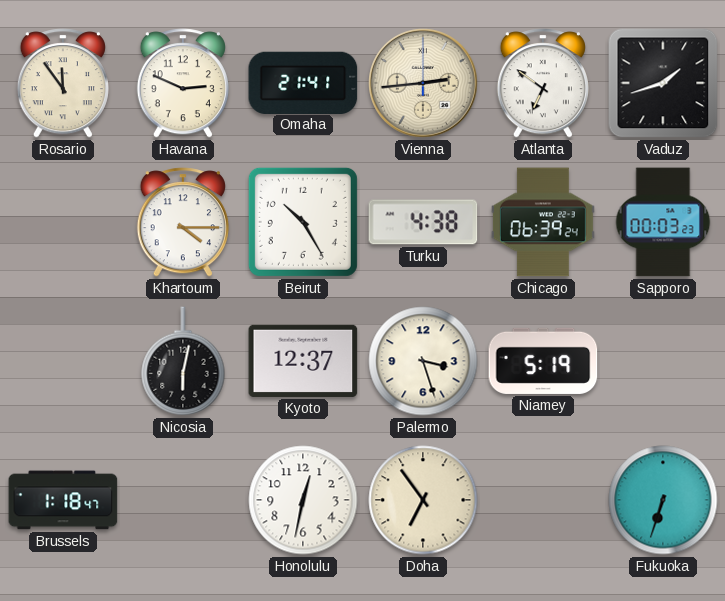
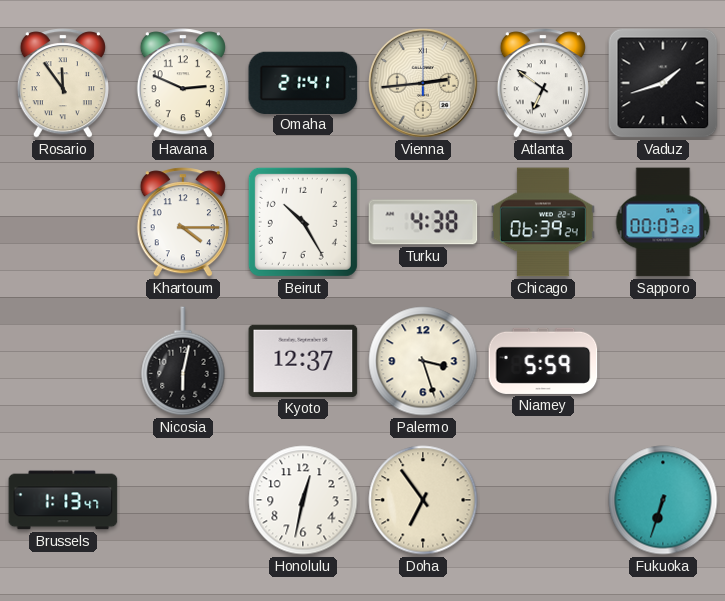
Niamey: 5:19 -> 5:59
Brussels: 1:18 -> 1:13
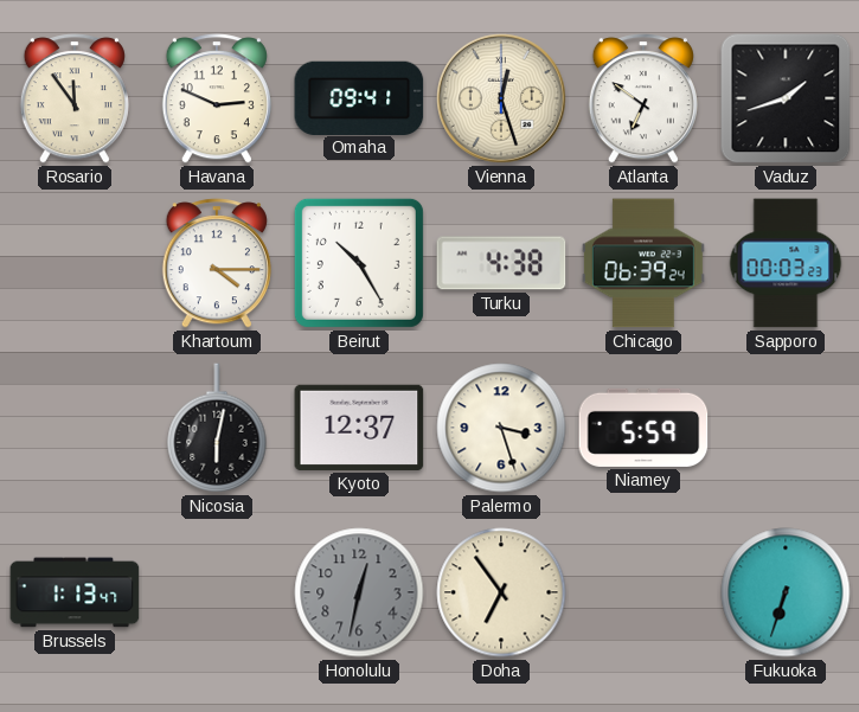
Omaha: 21:41 -> 09:41
Vienna: 2:44 -> 12:27
Honolulu dial: white -> grey
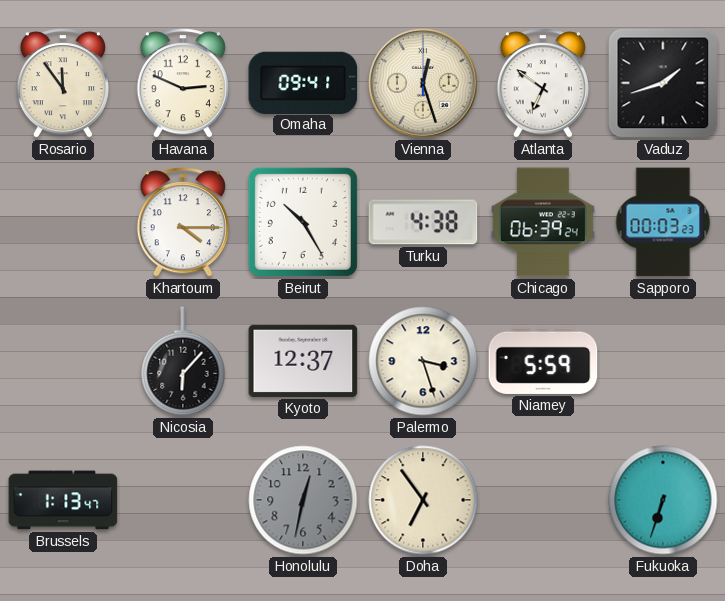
Nicosia: 6:02 -> 6:07
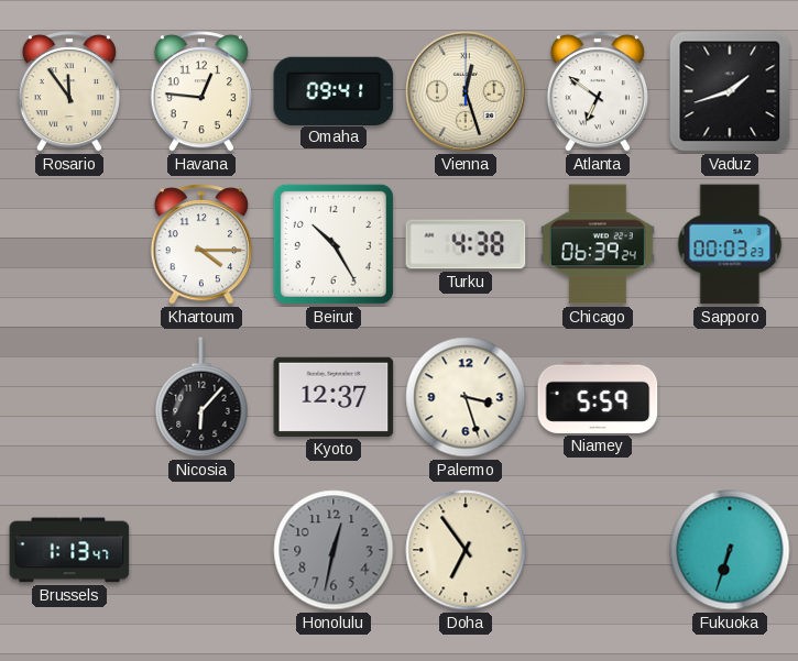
Havana: 2:49 -> 12:46
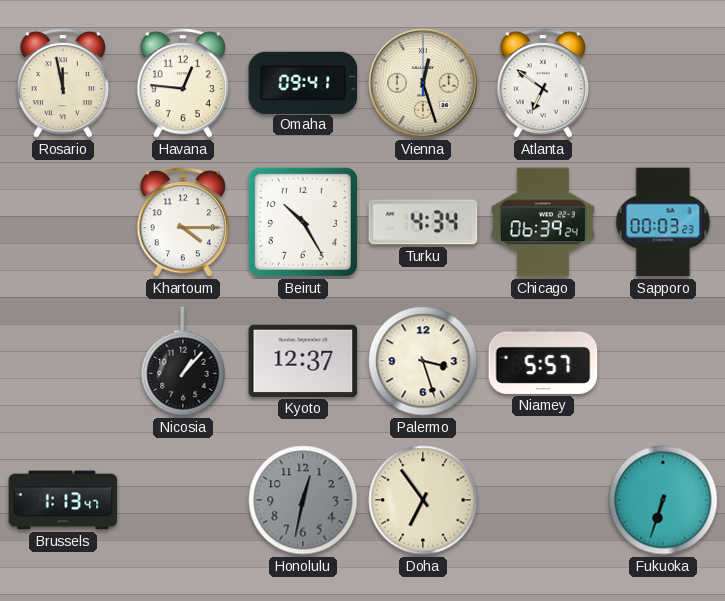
Rosario: 11:54 -> 11:58
Vaduz: 1:42 -> none
Turku: 4:38 -> 4:34
Nicosia: 6:07 -> 1:07
Niamey: 5:59 -> 5:57
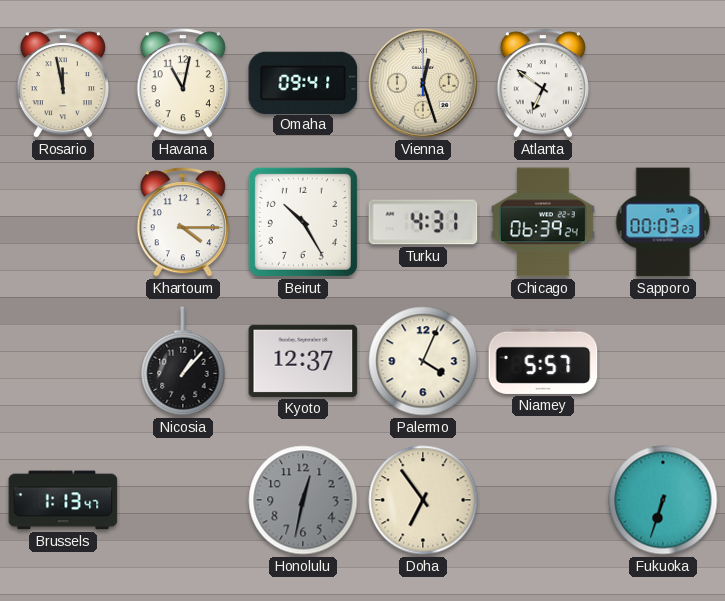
Havana: 12:46 -> 11:02
Turku: 4:34 -> 4:31
Palermo: 3:27 -> 4:04
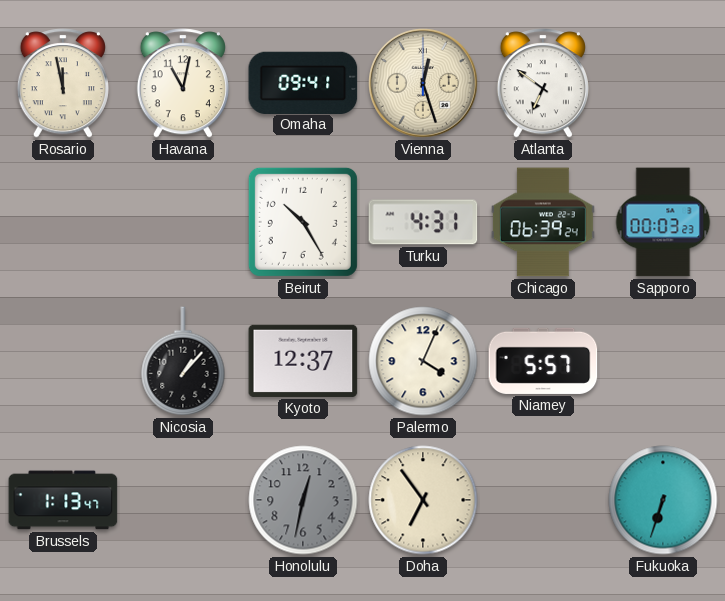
Khartoum: 4:15 -> none
